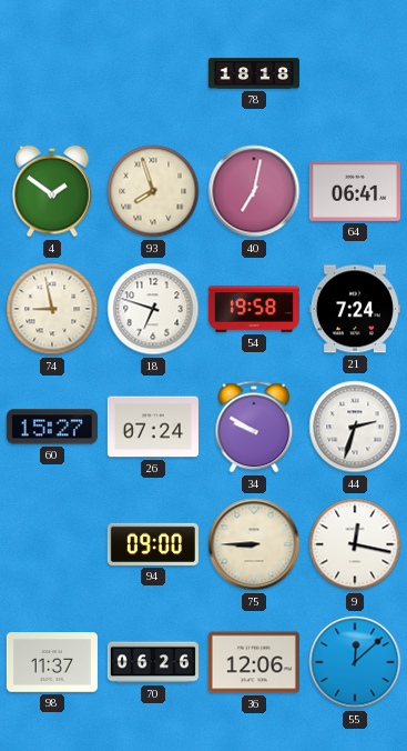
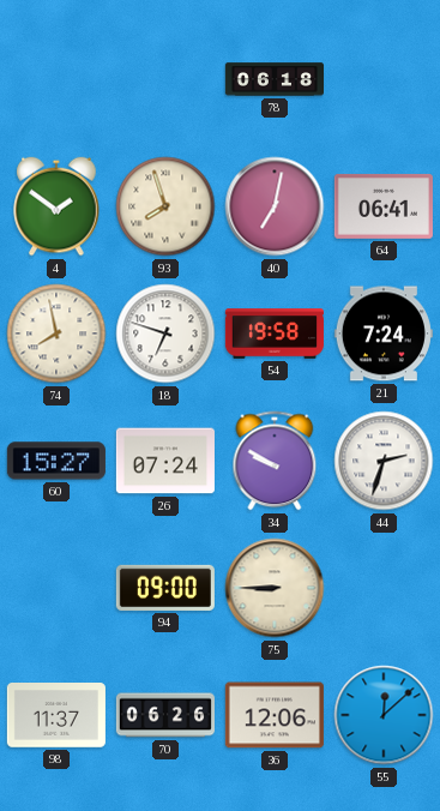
78: 18:18 -> 06:18
74: 8:58 -> 7:58
9: 12:17 -> none
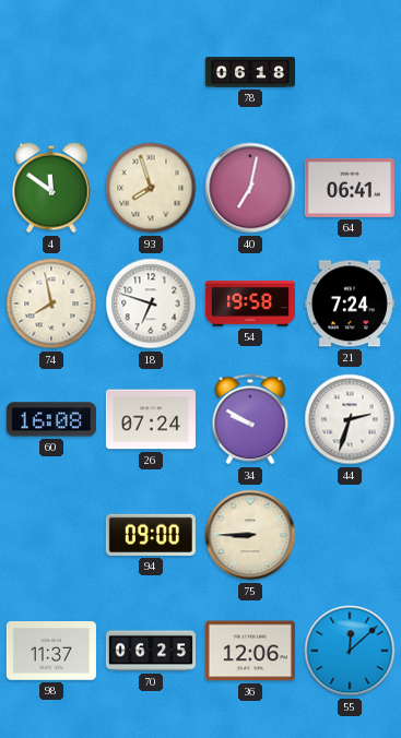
4: 1:51 -> 11:51
60: 15:27 -> 16:08
70: 06:26 -> 06:25
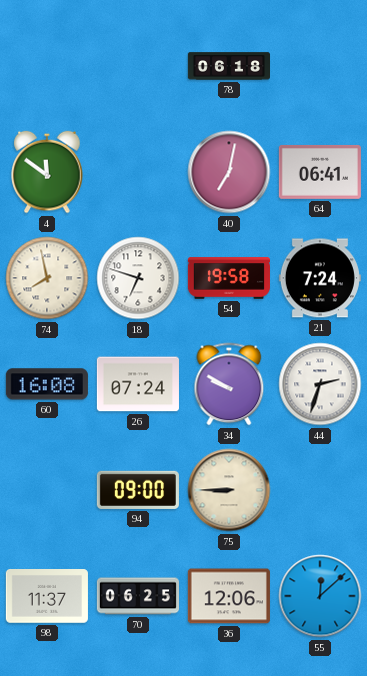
93: 7:57 -> none
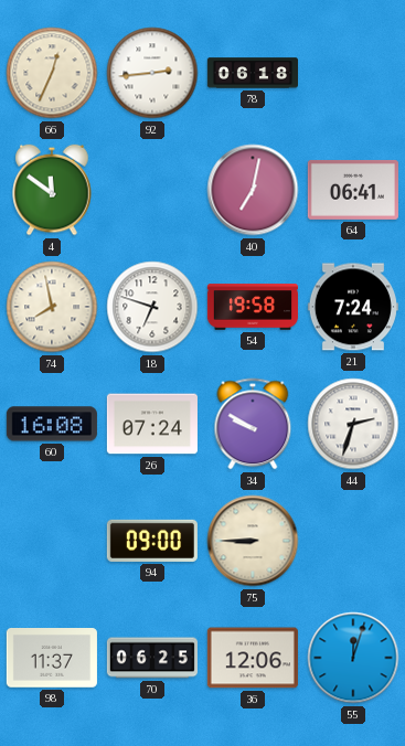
66: none -> 12:34
92: none -> 2:44
55: 12:08 -> 12:03
